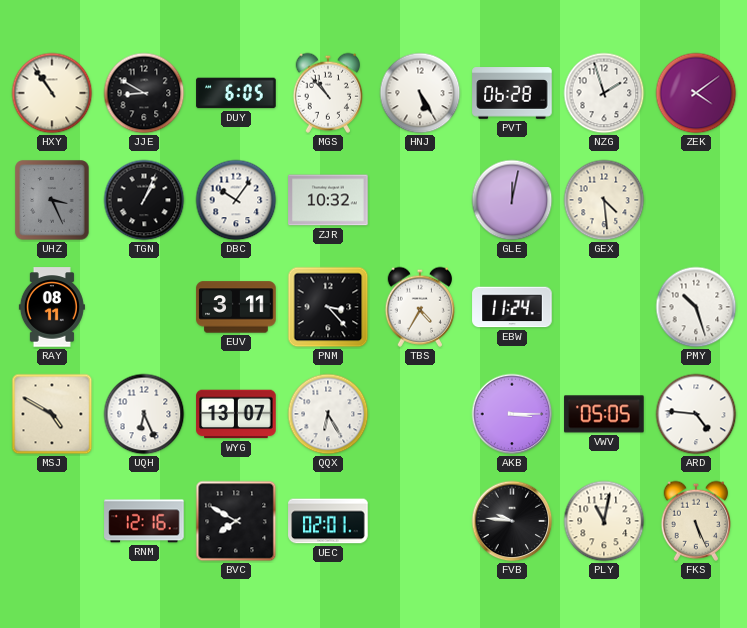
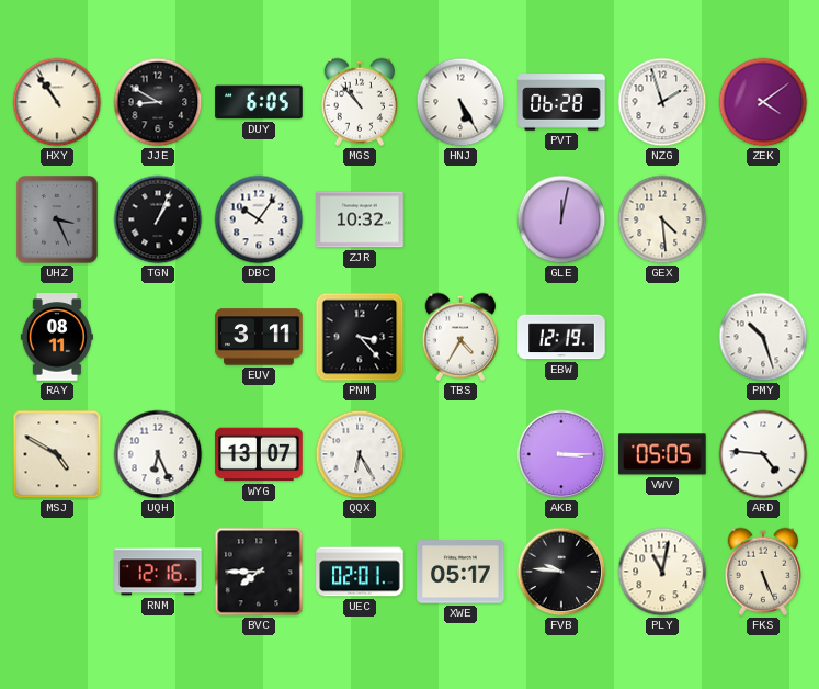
EBW: 11:24 -> 12:19
BVC: 7:50 -> 7:45
XWE: none -> 05:17
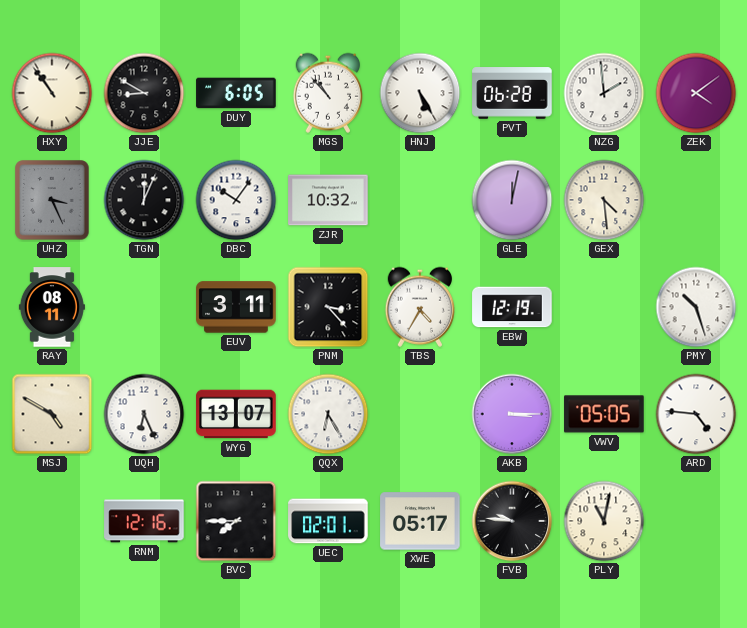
NZG: 1:57 -> 1:59
TGN: 1:04 -> 12:04
FKS: 5:26 -> none
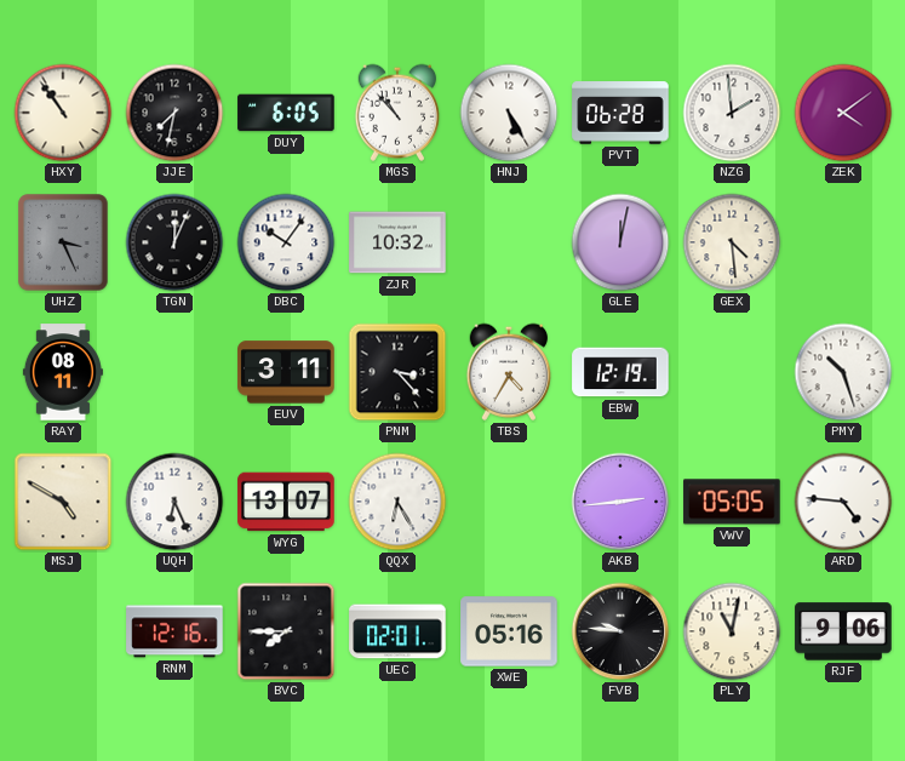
JJE: 8:50 -> 7:32
AKB: 3:15 -> 2:44
XWE: 05:17 -> 05:16
RJF: none -> 9:06
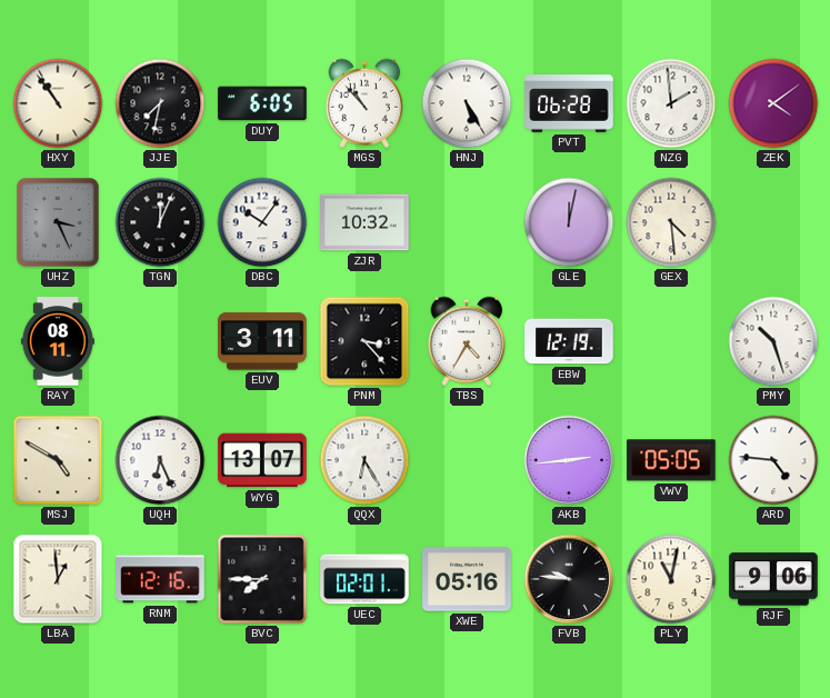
LBA: none -> 12:59
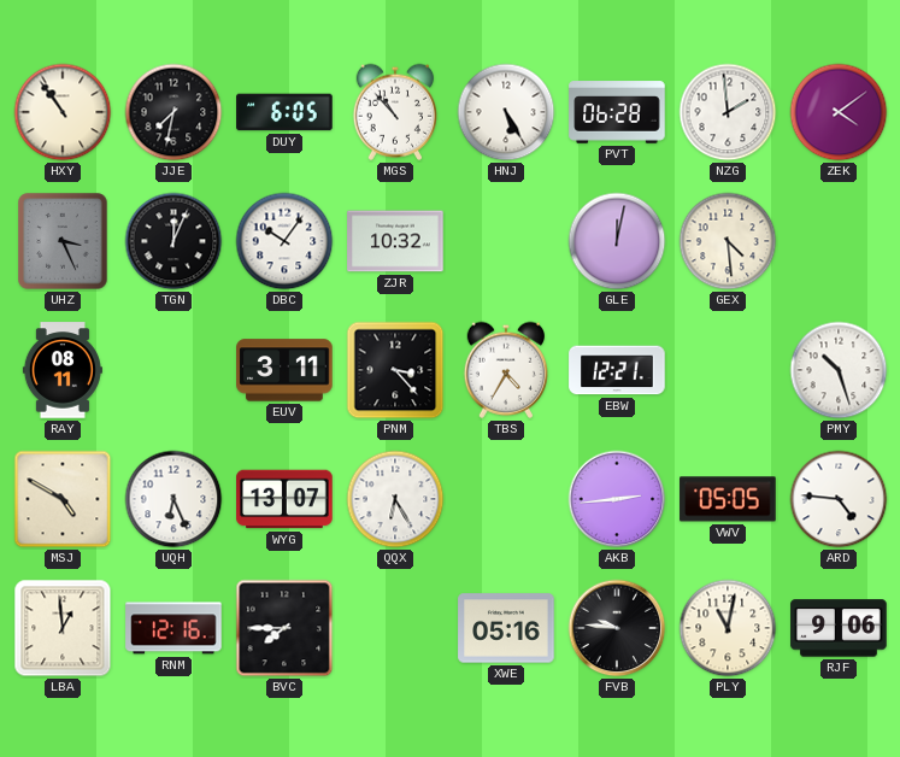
EBW: 12:19 -> 12:21
UEC: 02:01 -> none
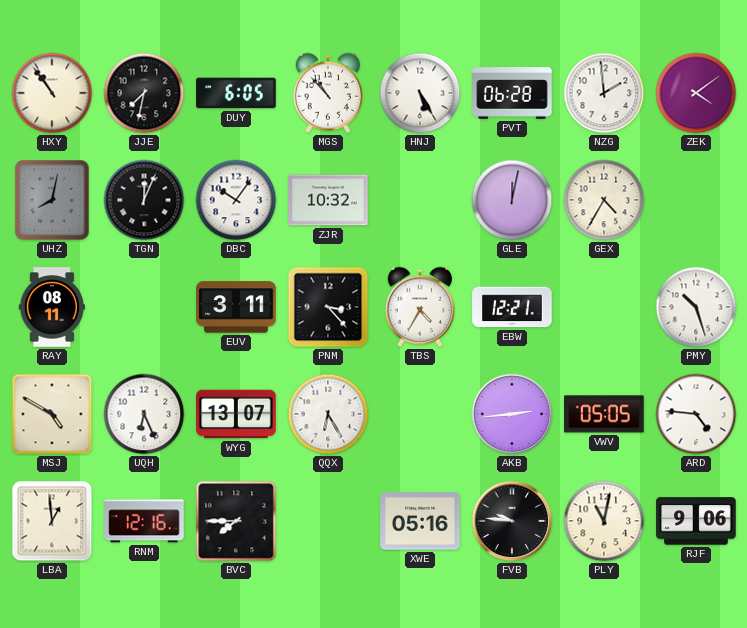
UHZ: 3:26 -> 8:02
GEX: 4:29 -> 4:35
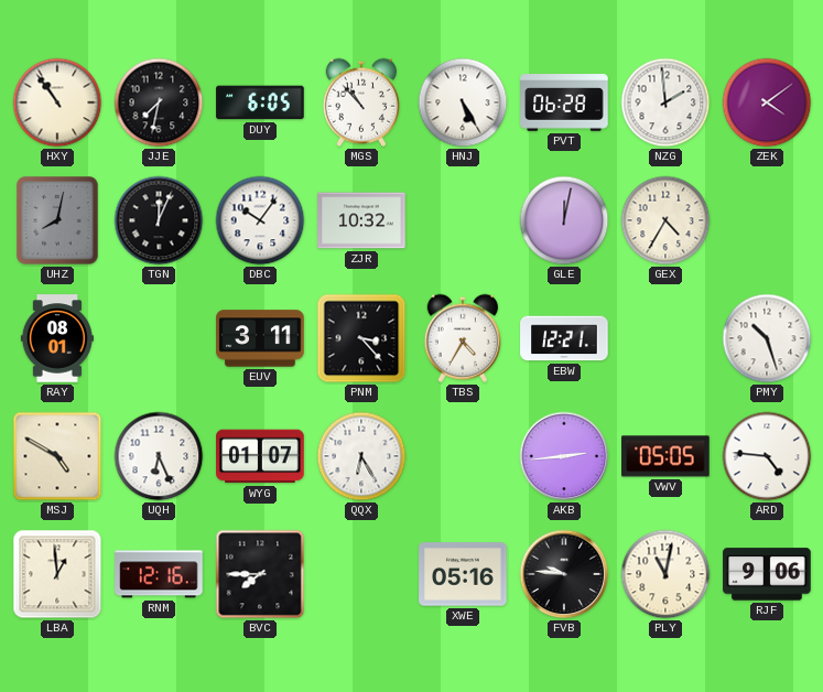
RAY: 08:11 -> 08:01
WYG: 13:07 -> 01:07
